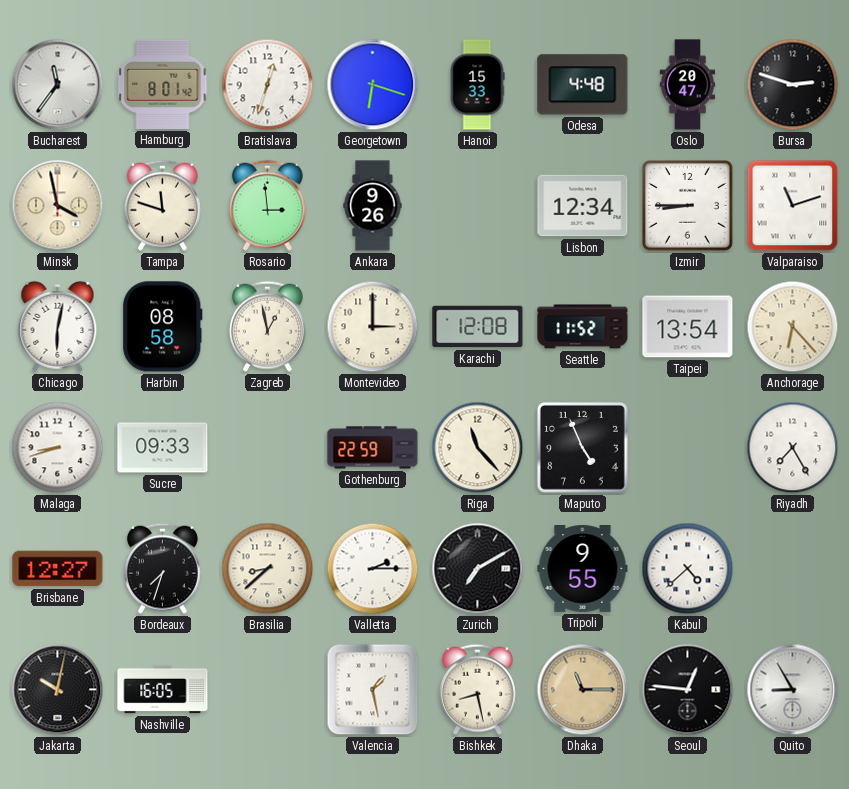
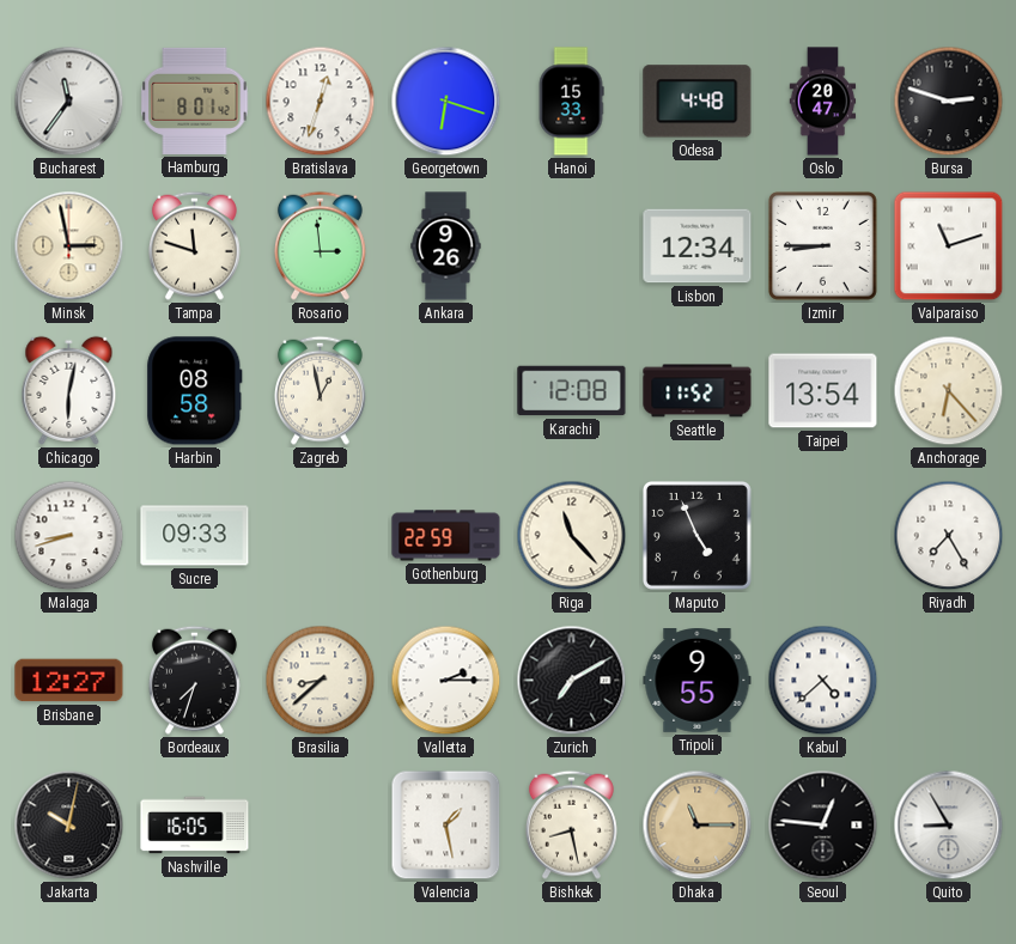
Minsk: 3:58 -> 2:58
Montevideo: 3:00 -> none
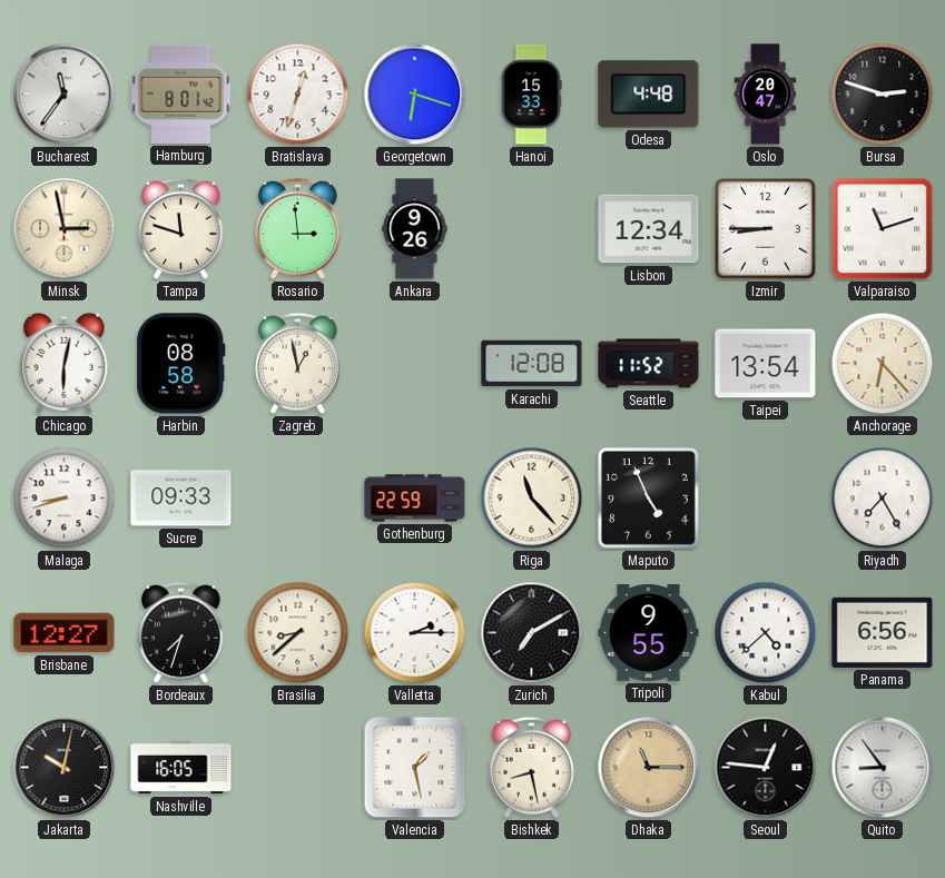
Panama: none -> 6:56
Quito: 8:55 -> 8:54
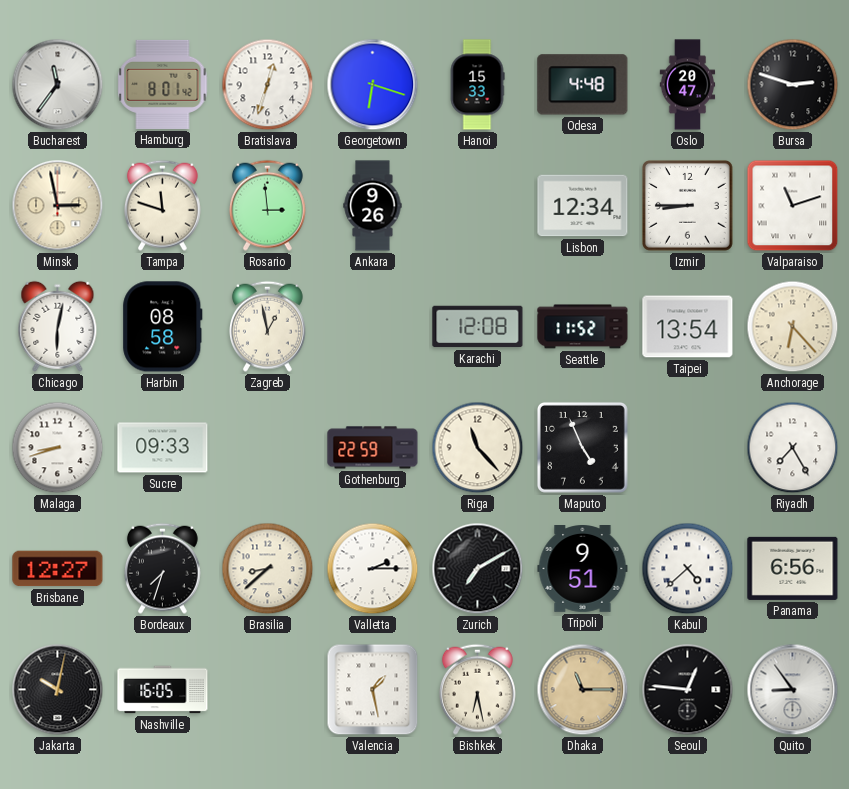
Tripoli: 9:55 -> 9:51
Bishkek: 8:28 -> 6:28
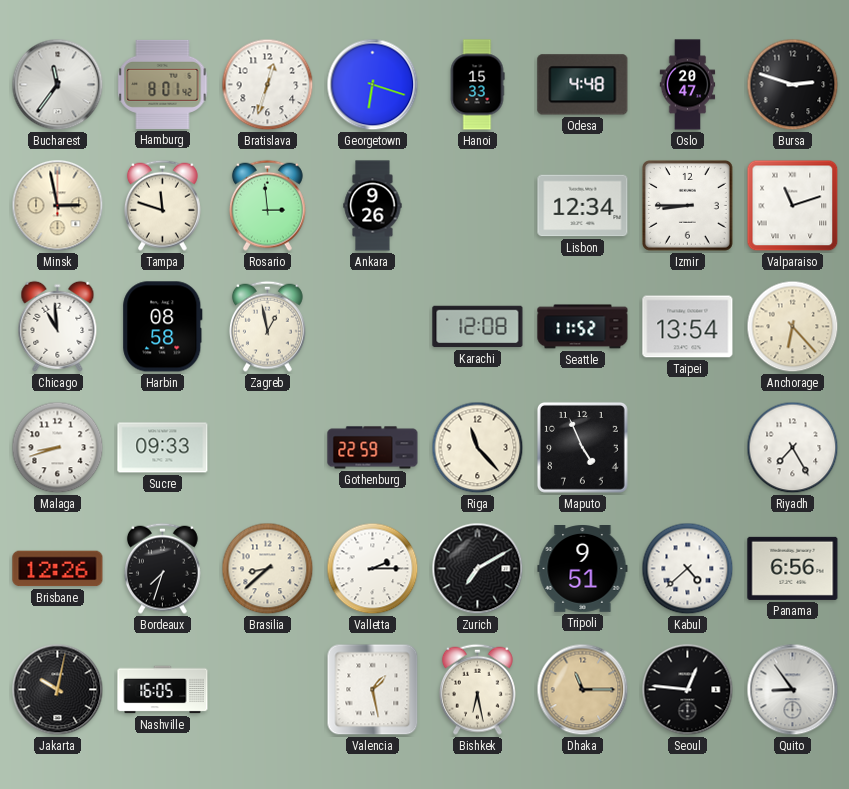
Chicago: 6:02 -> 10:59
Brisbane: 12:27 -> 12:26
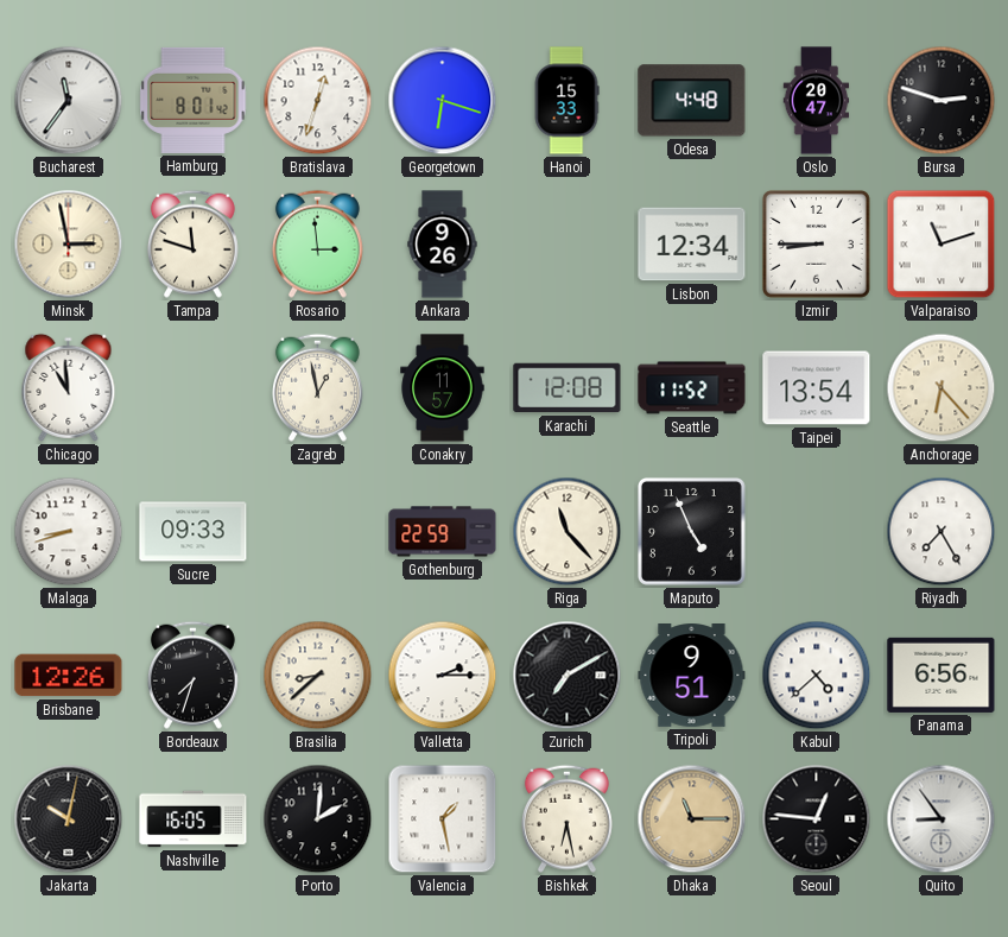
Harbin: 08:58 -> none
Conakry: none -> 11:57
Porto: none -> 2:01
